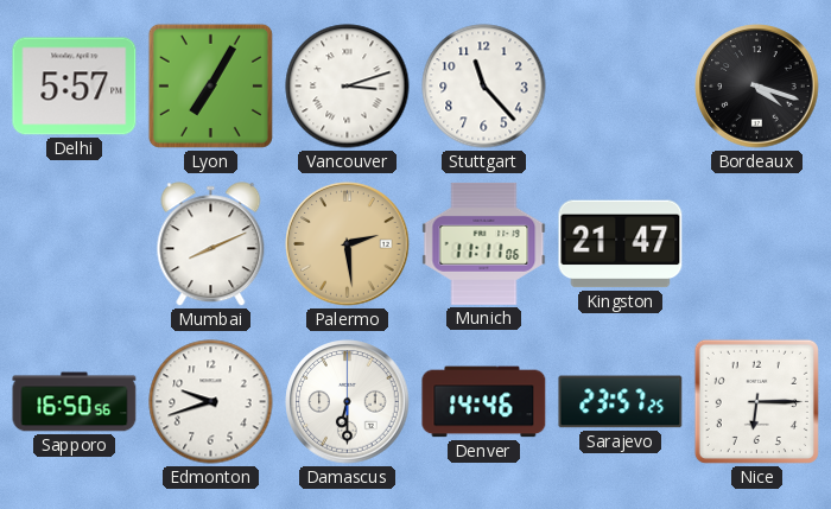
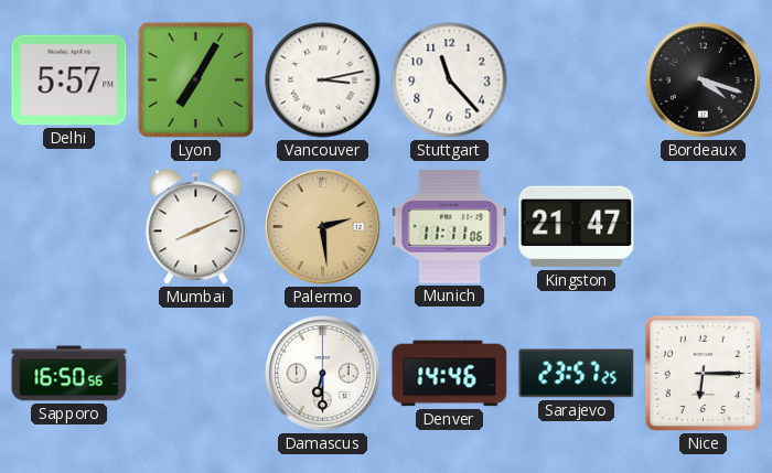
Vancouver: 3:12 -> 3:13
Edmonton: 9:42 -> none
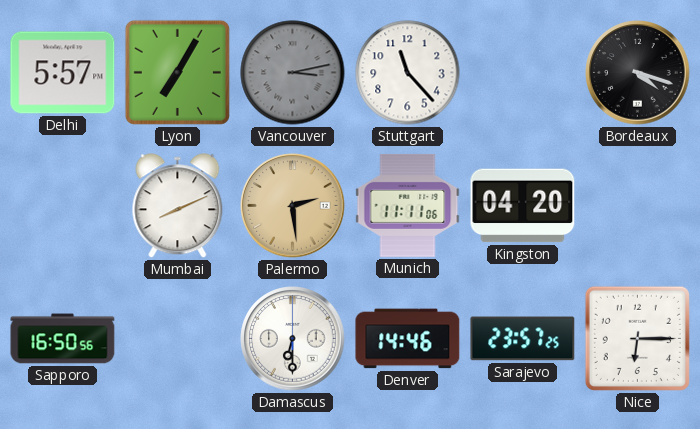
Vancouver dial: white -> grey
Kingston: 21:47 -> 04:20
